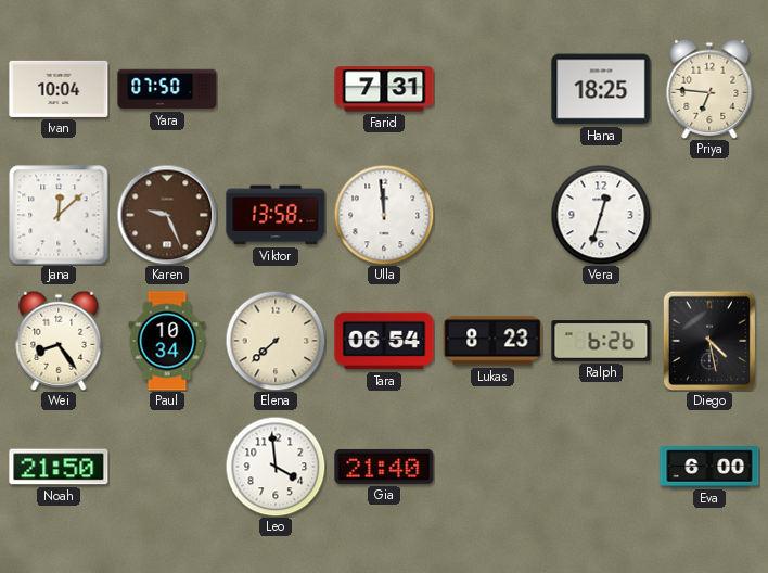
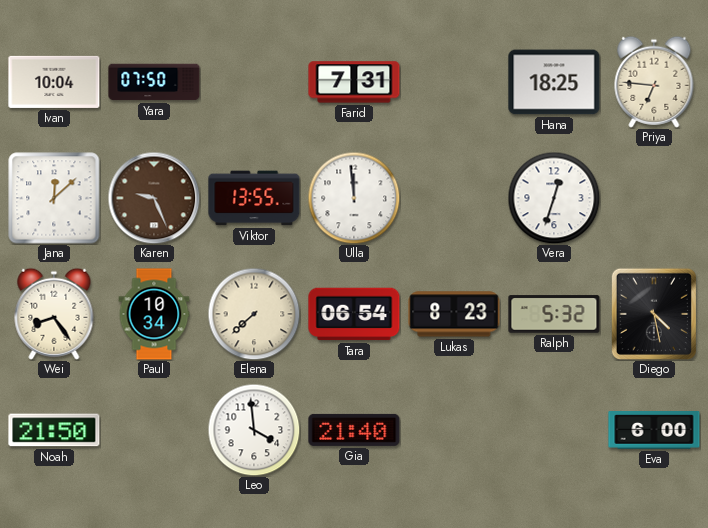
Viktor: 13:58 -> 13:55
Ralph: 6:26 -> 5:32
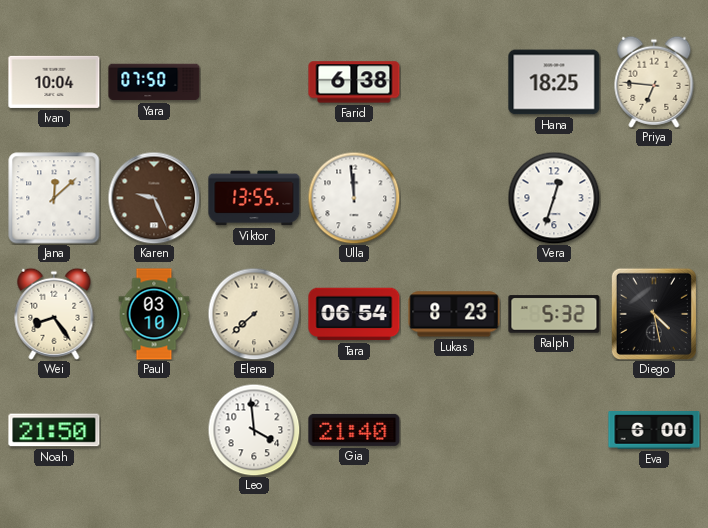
Farid: 7:31 -> 6:38
Paul: 10:34 -> 03:10
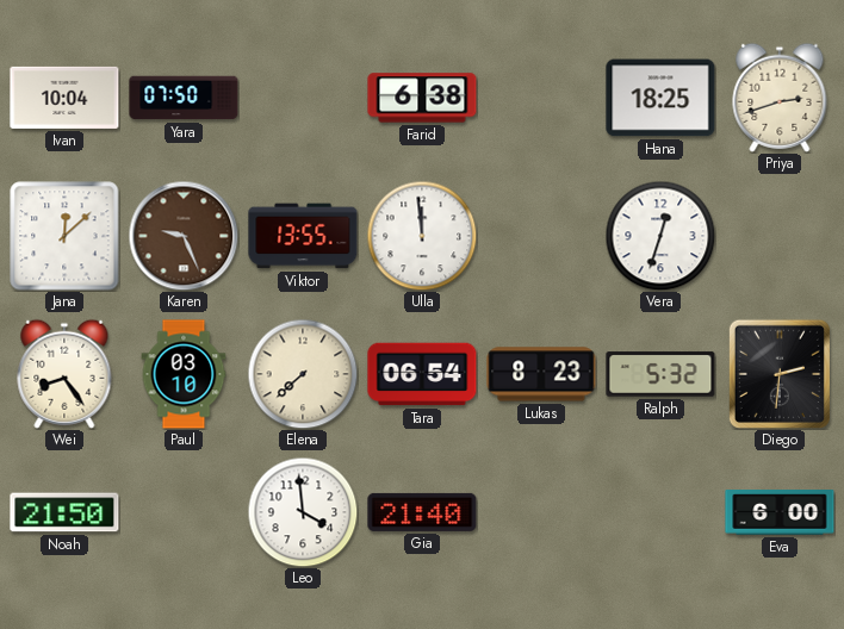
Priya: 6:46 -> 2:42
Diego: 4:28 -> 2:31
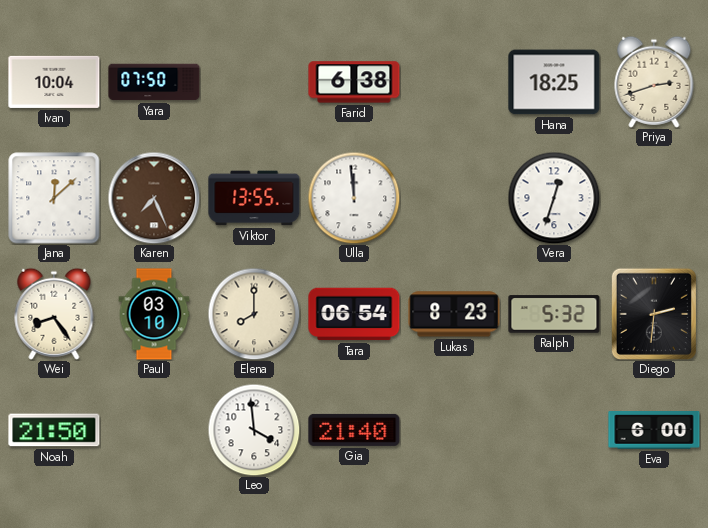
Karen: 9:26 -> 7:26
Elena: 7:38 -> 8:00
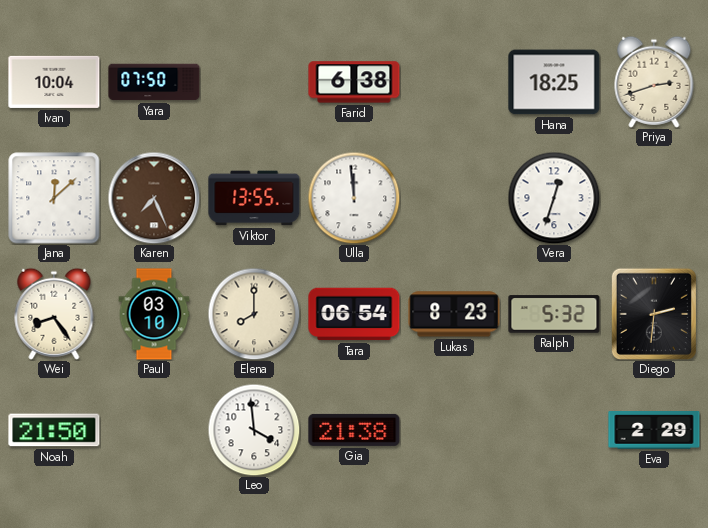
Gia: 21:40 -> 21:38
Eva: 6:00 -> 2:29
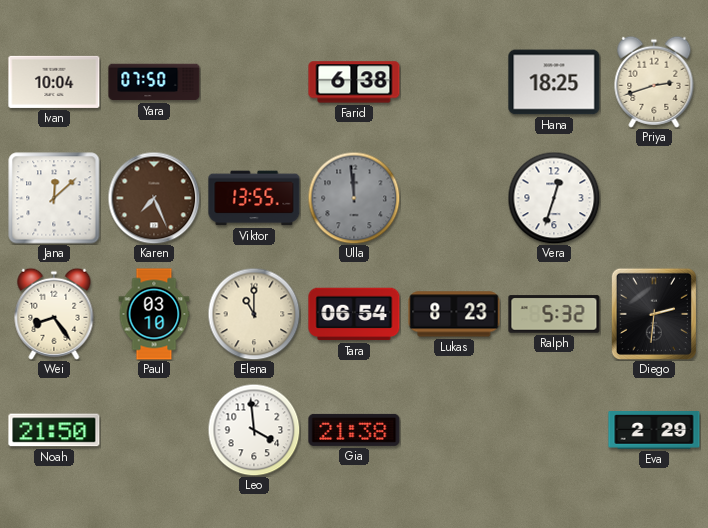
Ulla dial: white -> grey
Elena: 8:00 -> 11:00
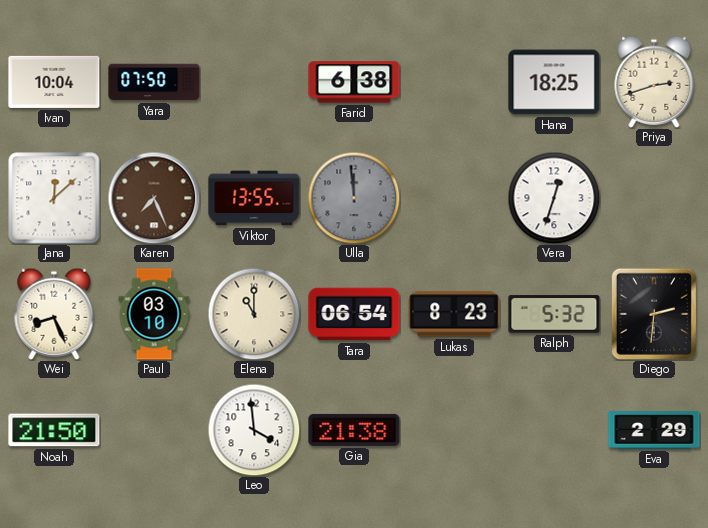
Wei: 8:24 -> 8:26
